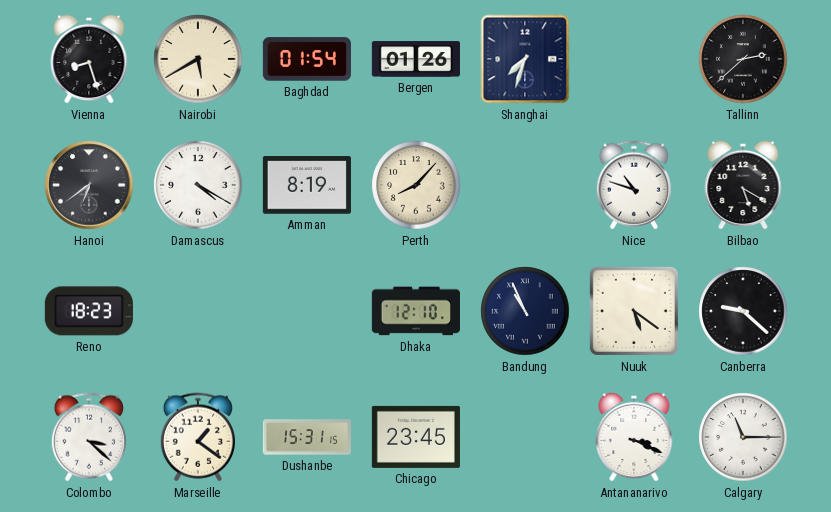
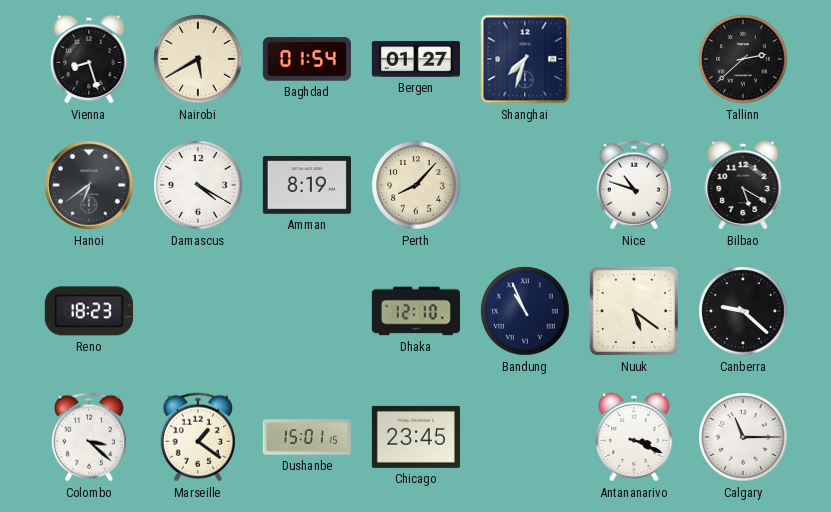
Bergen: 01:26 -> 01:27
Dushanbe: 15:31 -> 15:01
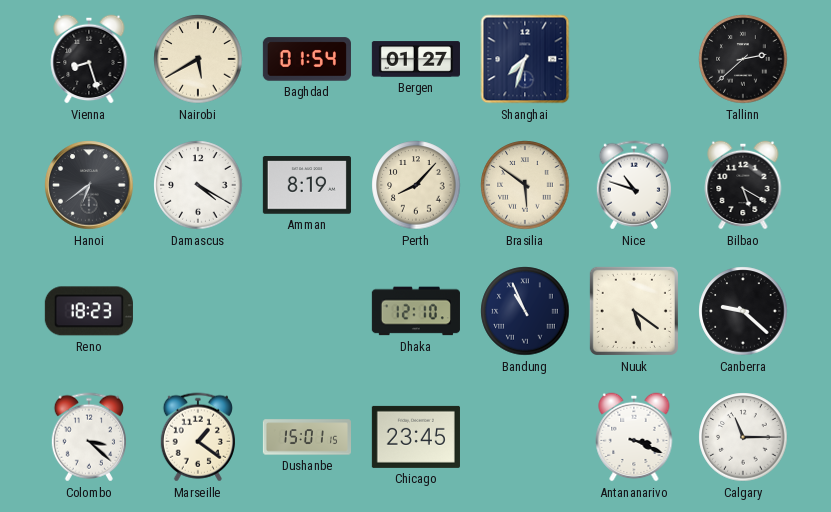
Brasilia: none -> 5:51
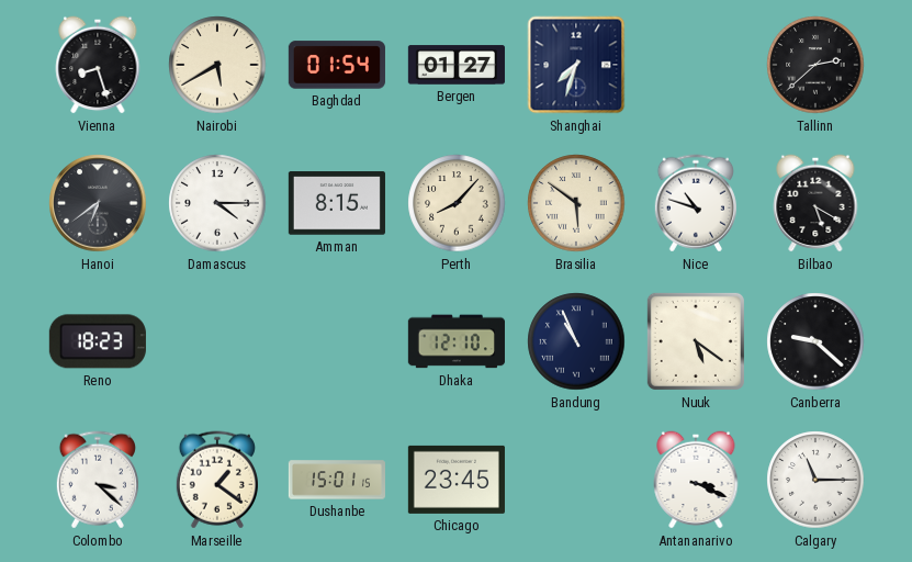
Damascus: 4:20 -> 4:15
Amman: 8:19 -> 8:15
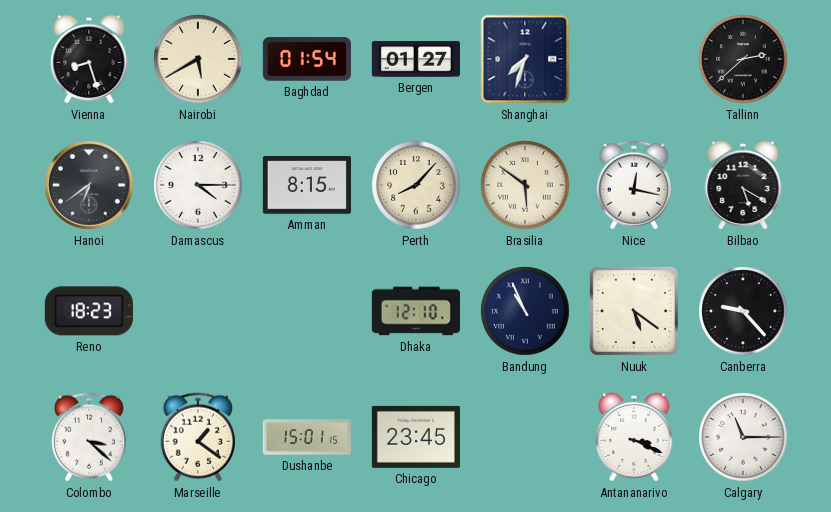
Nice: 10:48 -> 12:17
Canberra: 9:22 -> 9:23
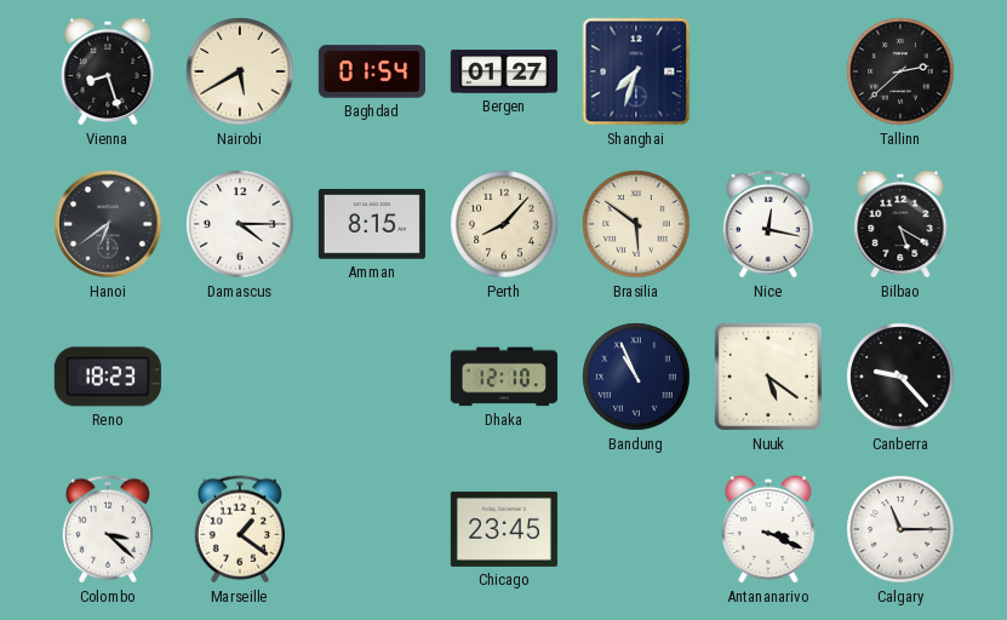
Dushanbe: 15:01 -> none
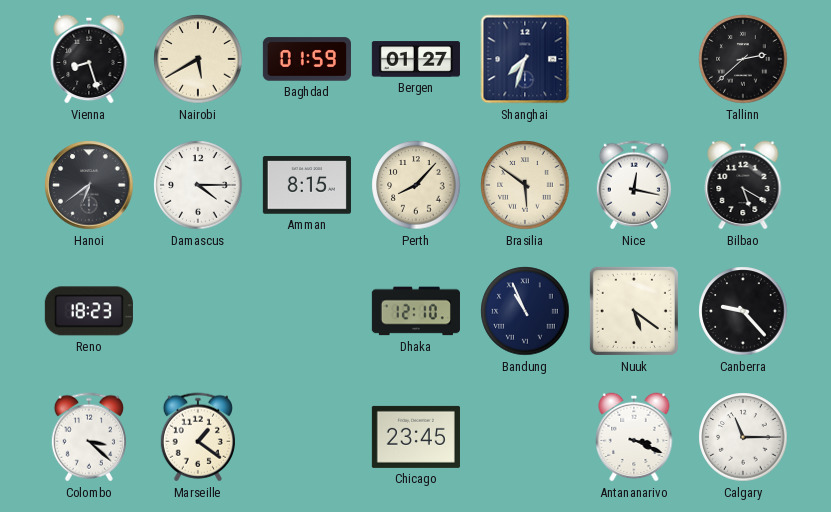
Baghdad: 01:54 -> 01:59
